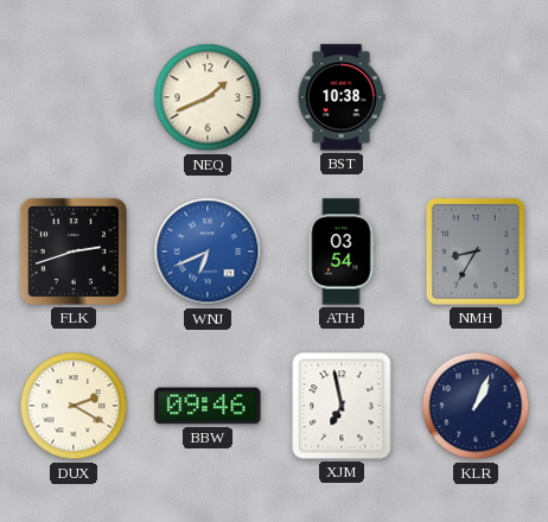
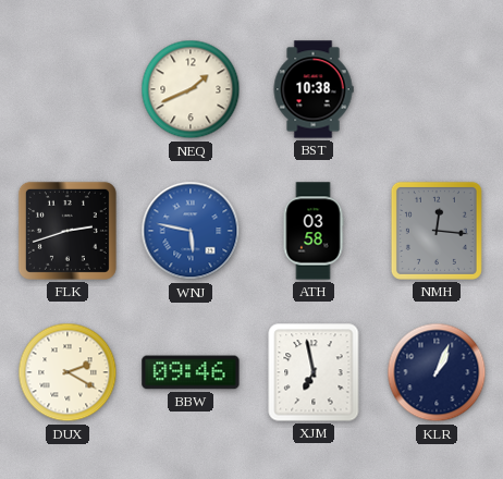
WNJ: 6:41 -> 5:47
ATH: 03:54 -> 03:58
NMH: 8:35 -> 12:16
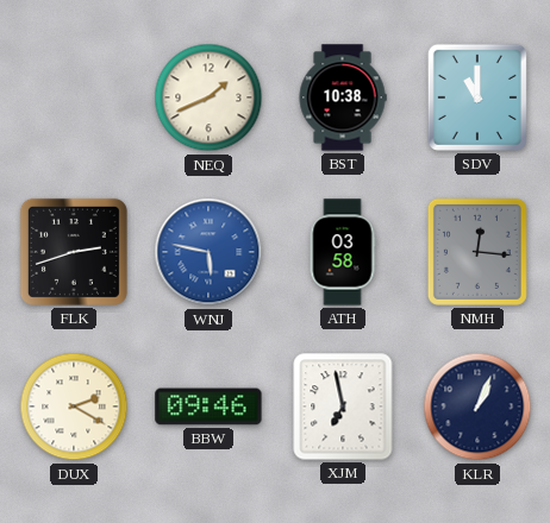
SDV: none -> 11:00
